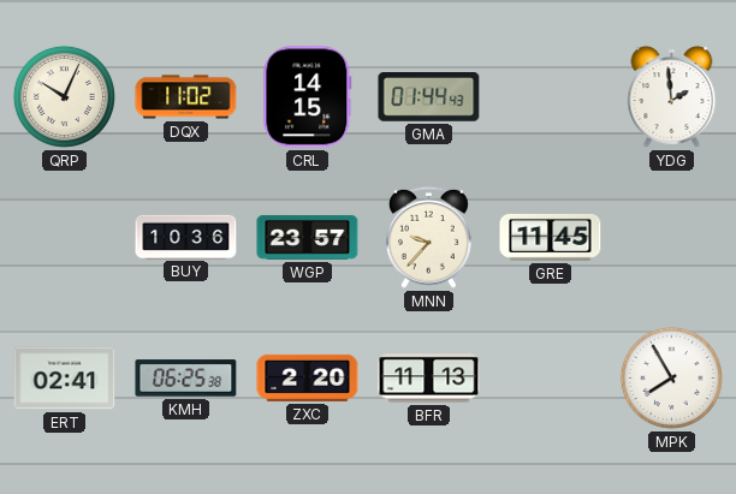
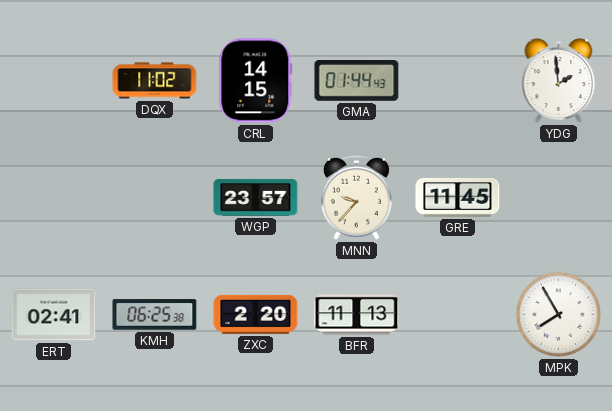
QRP: 10:04 -> none
BUY: 10:36 -> none
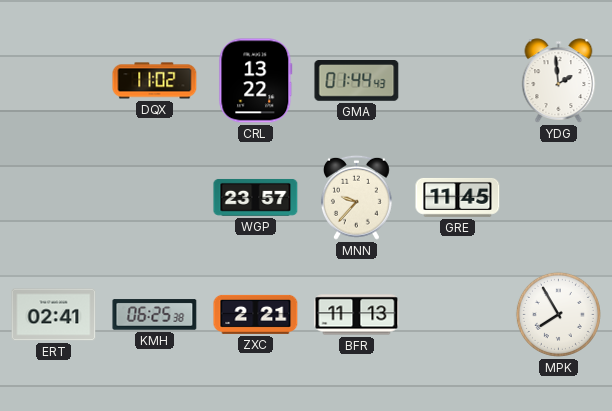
CRL: 14:15 -> 13:22
ZXC: 2:20 -> 2:21
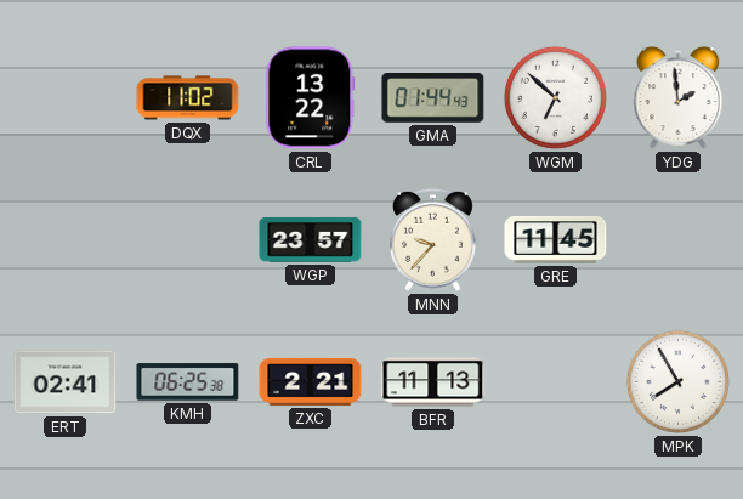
WGM: none -> 6:52
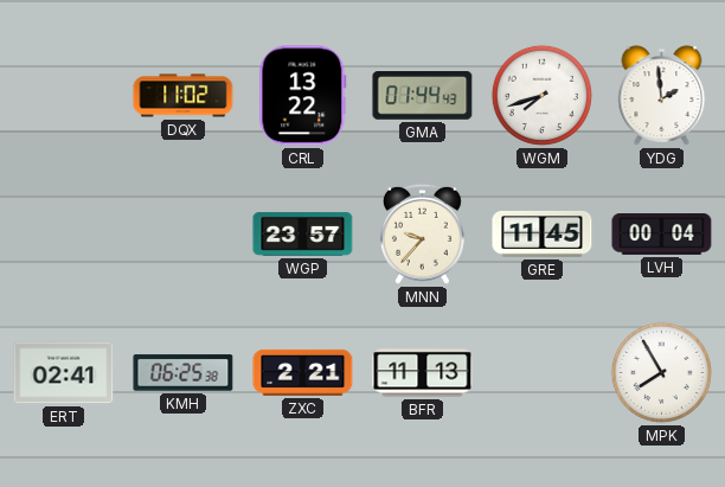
WGM: 6:52 -> 7:42
LVH: none -> 00:04
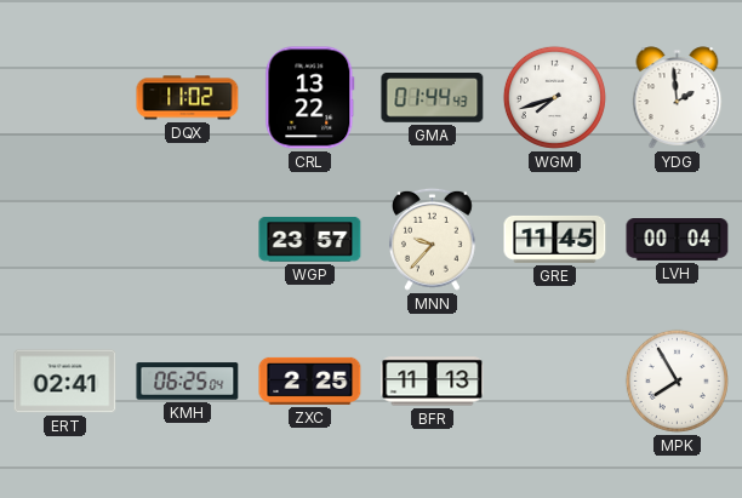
KMH: 06:25:38 -> 06:25:04
ZXC: 2:21 -> 2:25
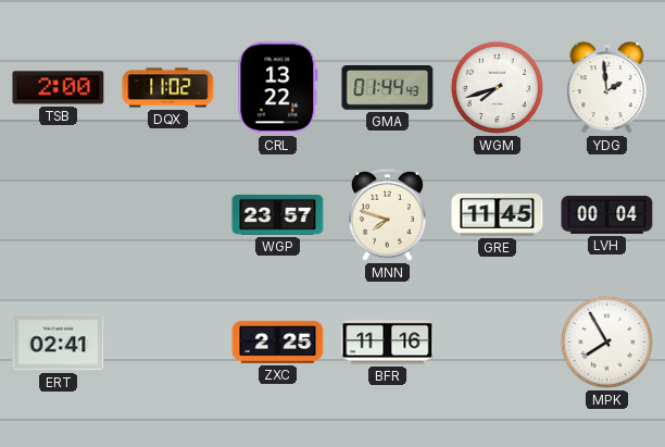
TSB: none -> 2:00
MNN: 9:37 -> 7:48
KMH: 06:25 -> none
BFR: 11:13 -> 11:16
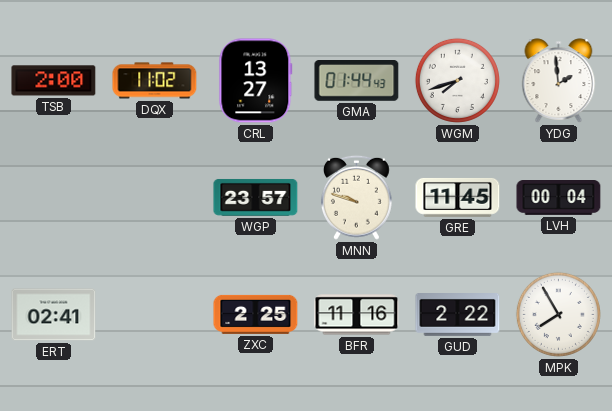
CRL: 13:22 -> 13:27
MNN: 7:48 -> 9:48
GUD: none -> 2:22
